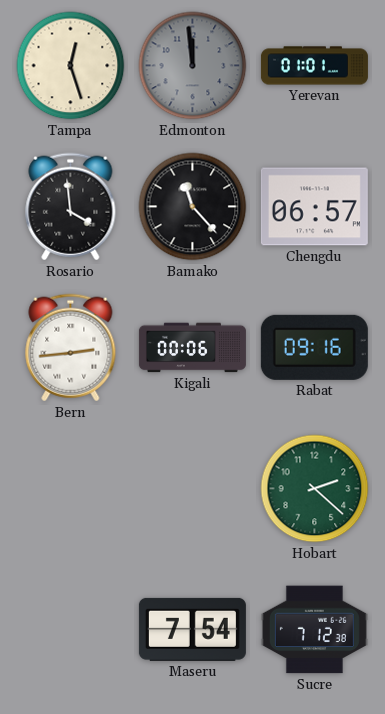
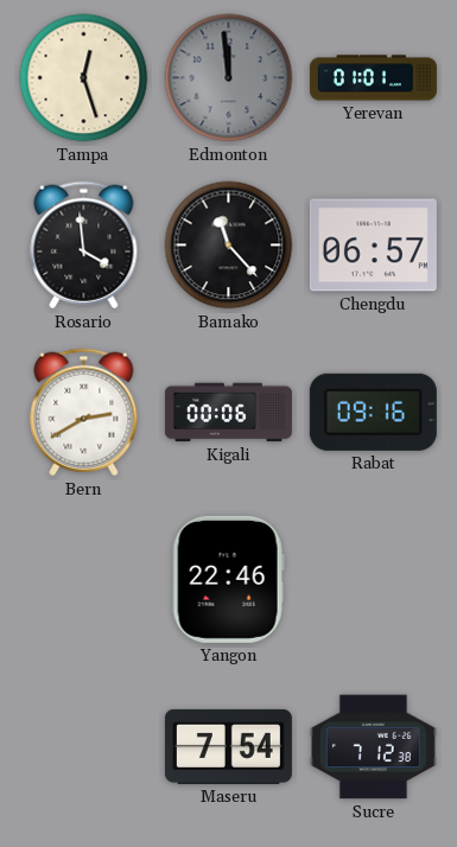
Bern: 2:44 -> 2:40
Yangon: none -> 22:46
Hobart: 2:22 -> none
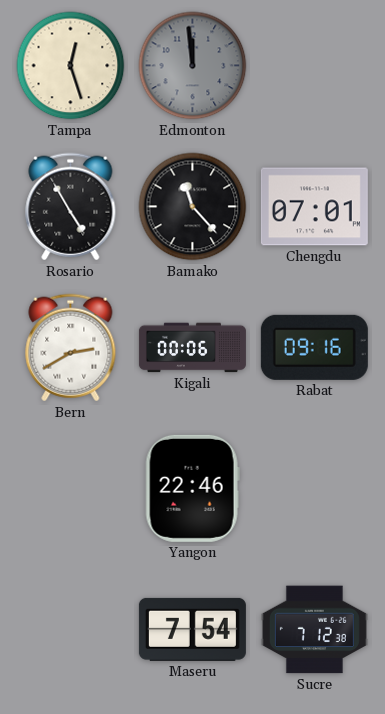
Yerevan: 01:01 -> none
Rosario: 3:59 -> 4:55
Chengdu: 06:57 -> 07:01
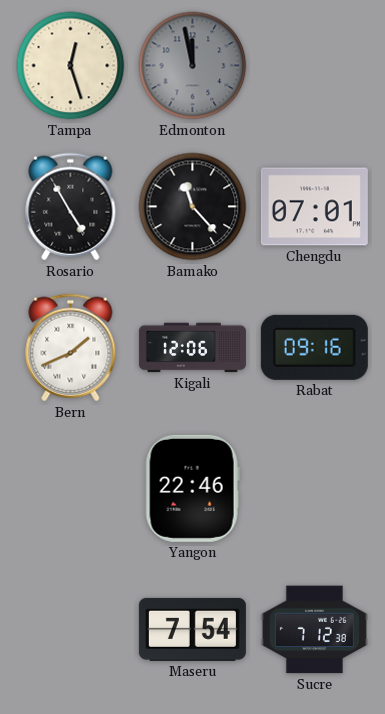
Edmonton: 11:59 -> 11:58
Bern: 2:40 -> 1:41
Kigali: 00:06 -> 12:06
